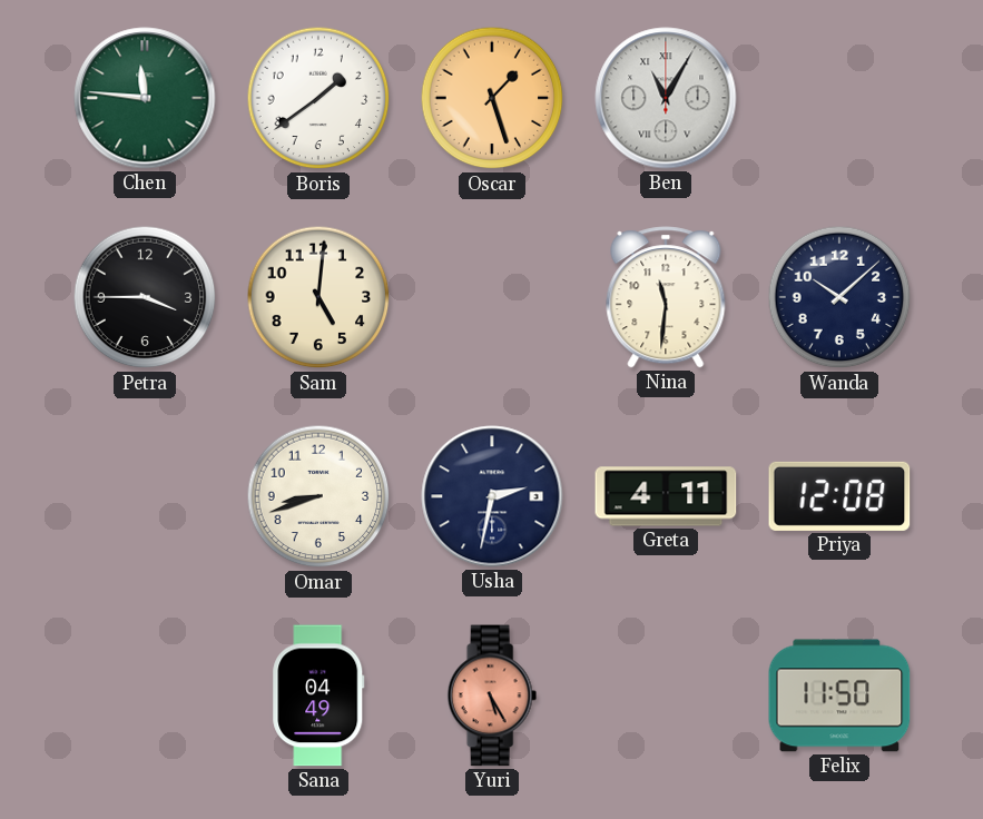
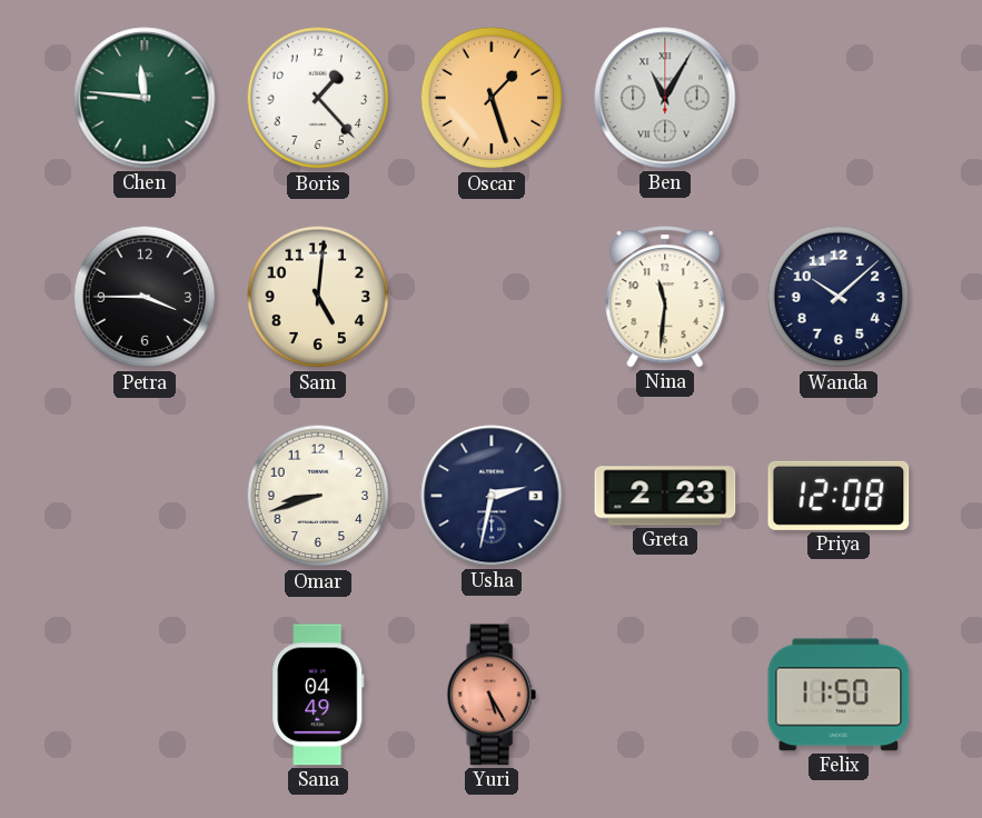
Boris: 1:39 -> 1:23
Greta: 4:11 -> 2:23
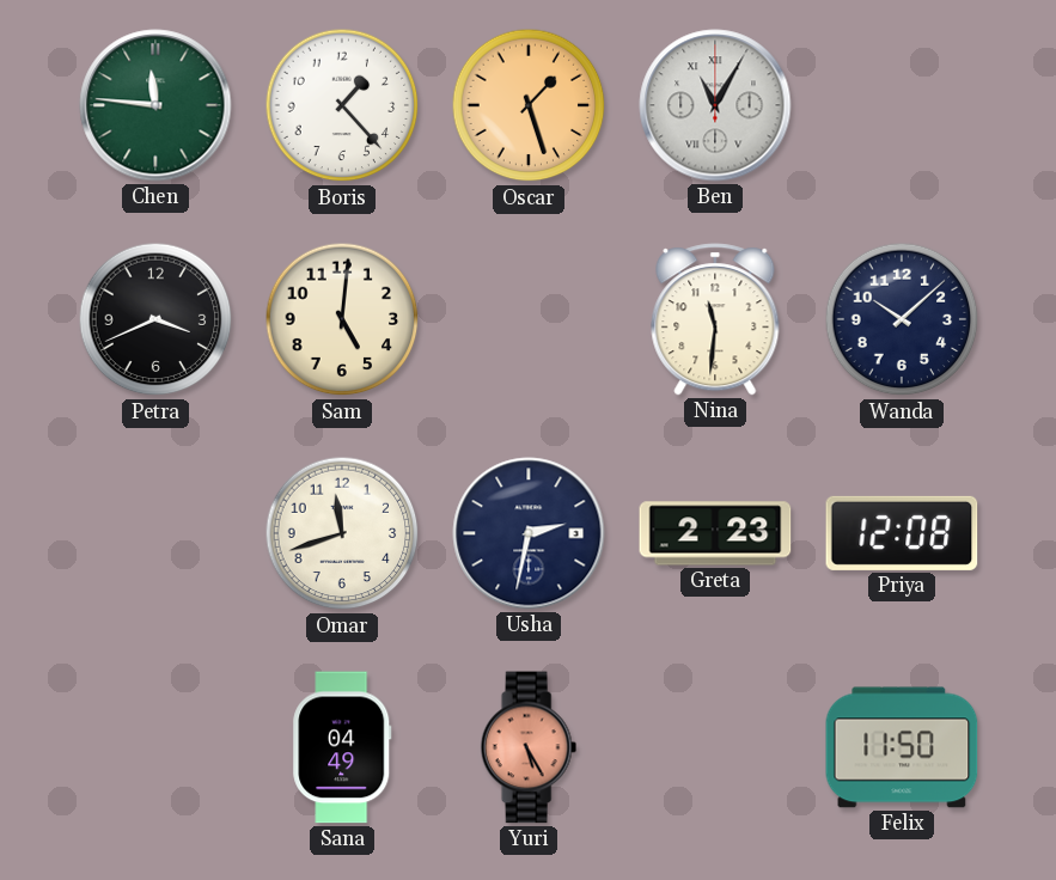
Petra: 3:45 -> 3:41
Omar: 8:42 -> 11:42
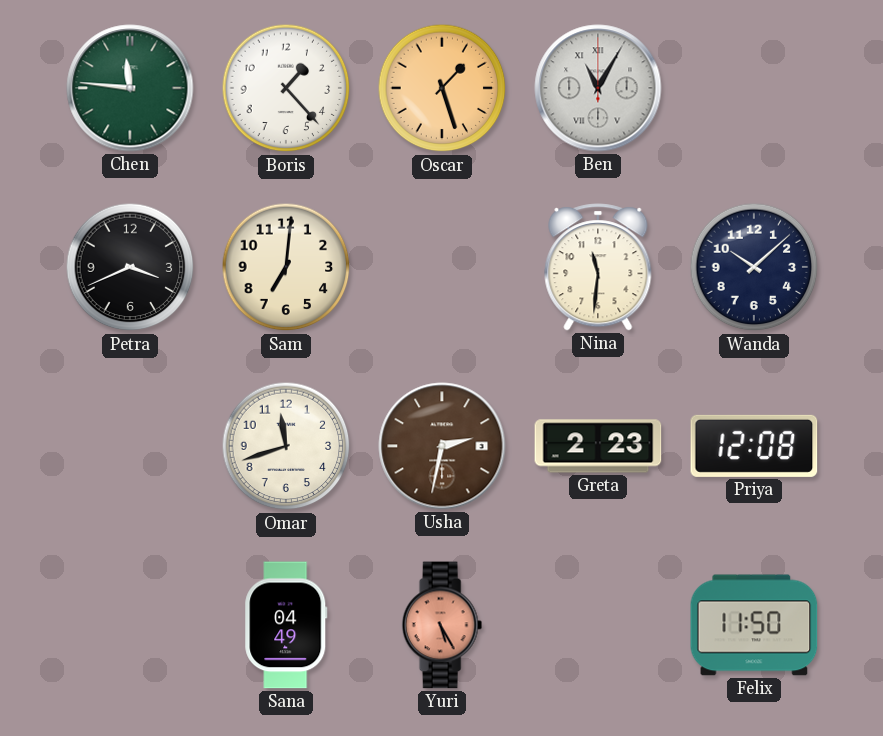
Sam: 5:01 -> 7:01
Usha dial: navy -> brown
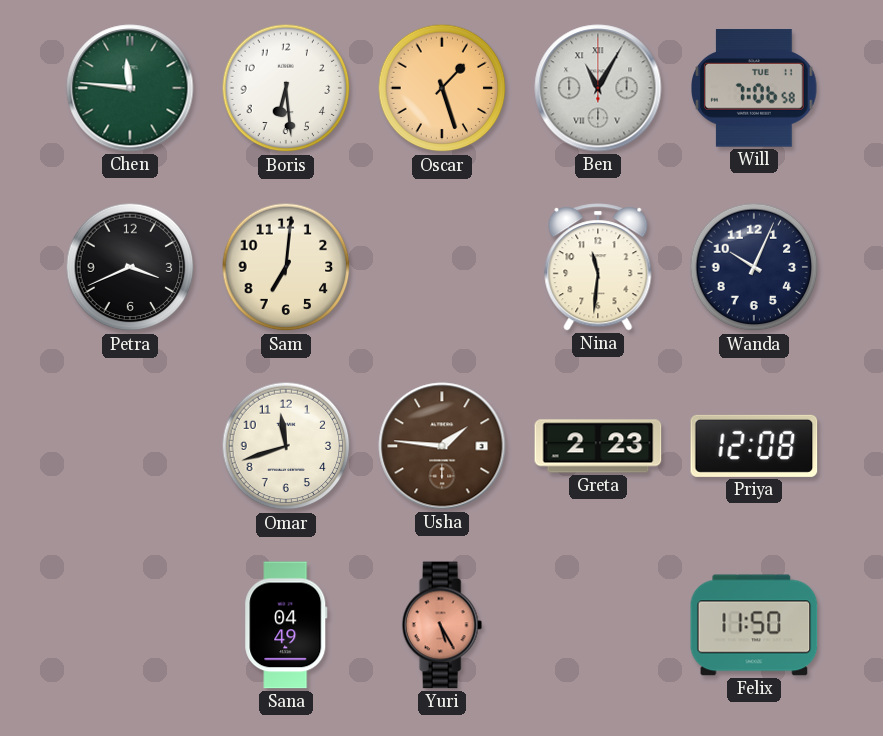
Boris: 1:23 -> 6:29
Will: none -> 7:06
Wanda: 10:08 -> 10:04
Usha: 2:32 -> 1:46
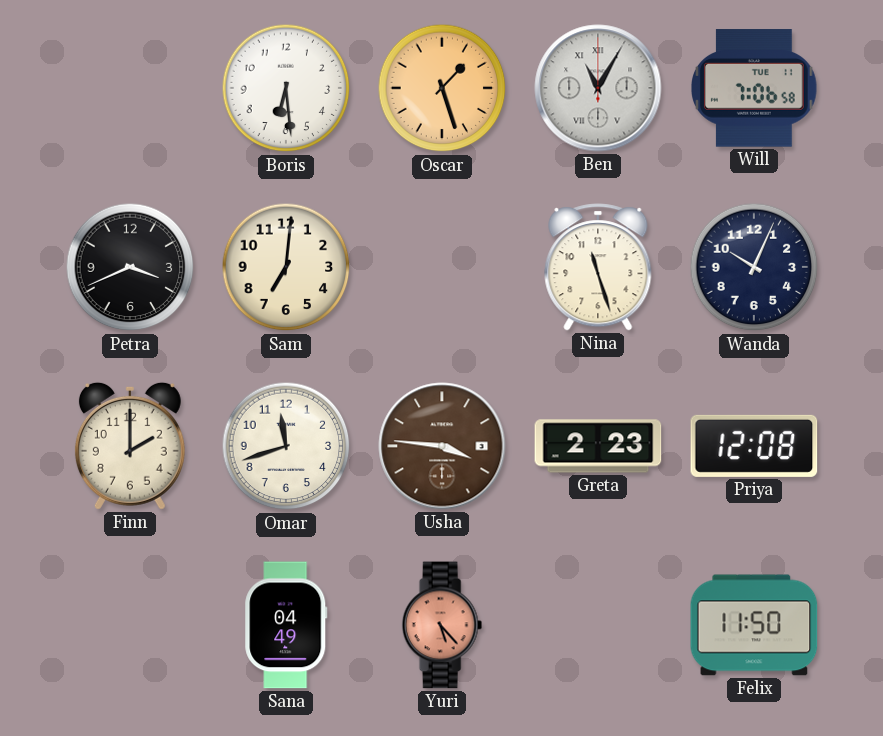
Chen: 11:46 -> none
Nina: 11:31 -> 11:27
Finn: none -> 2:00
Usha: 1:46 -> 3:46
Yuri: 5:25 -> 5:23
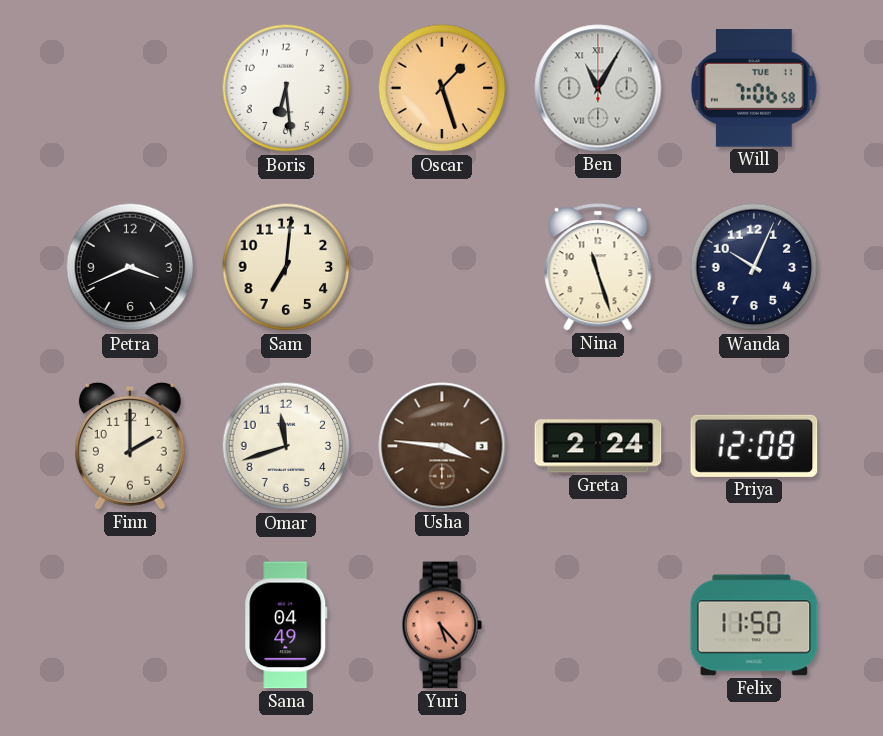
Greta: 2:23 -> 2:24
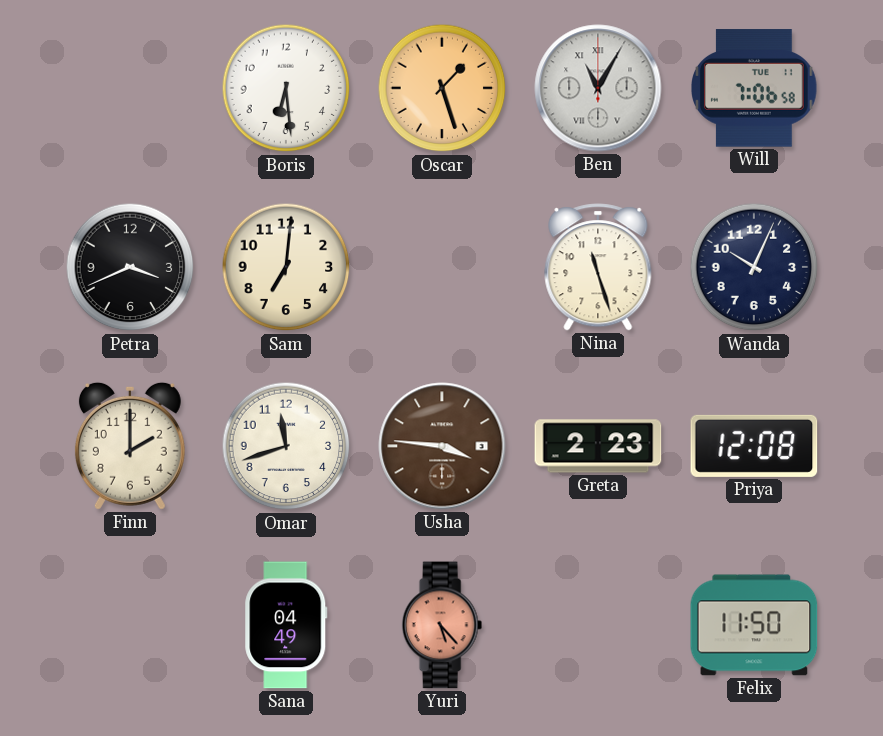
Greta: 2:24 -> 2:23
